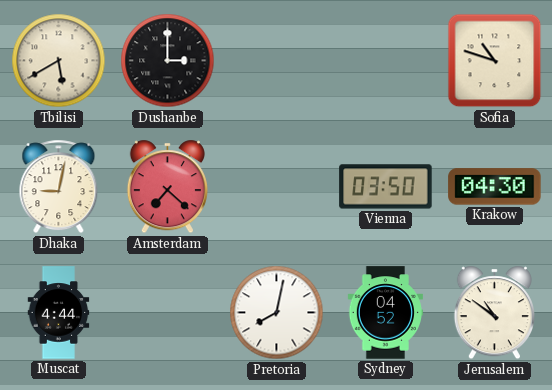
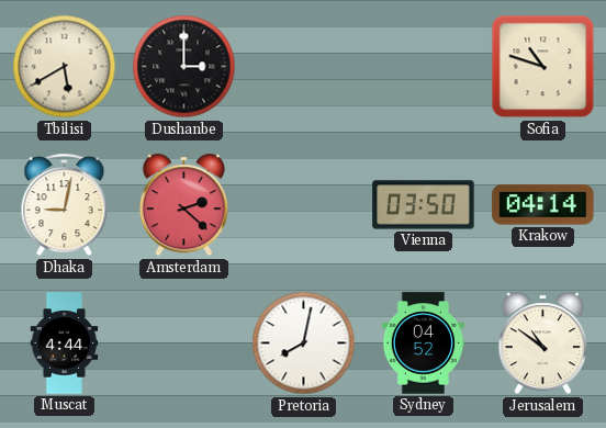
Amsterdam: 7:22 -> 2:22
Krakow: 04:30 -> 04:14
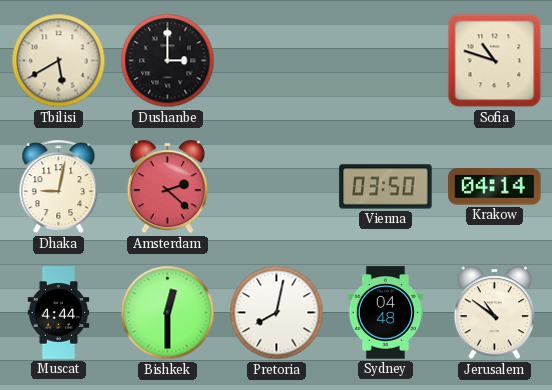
Bishkek: none -> 12:30
Sydney: 04:52 -> 04:48
